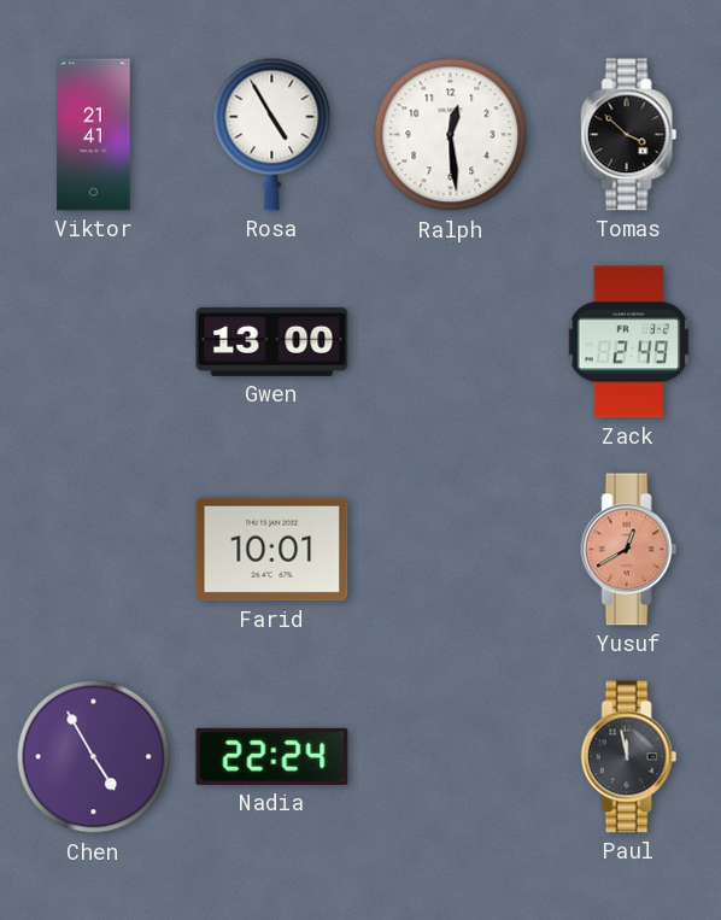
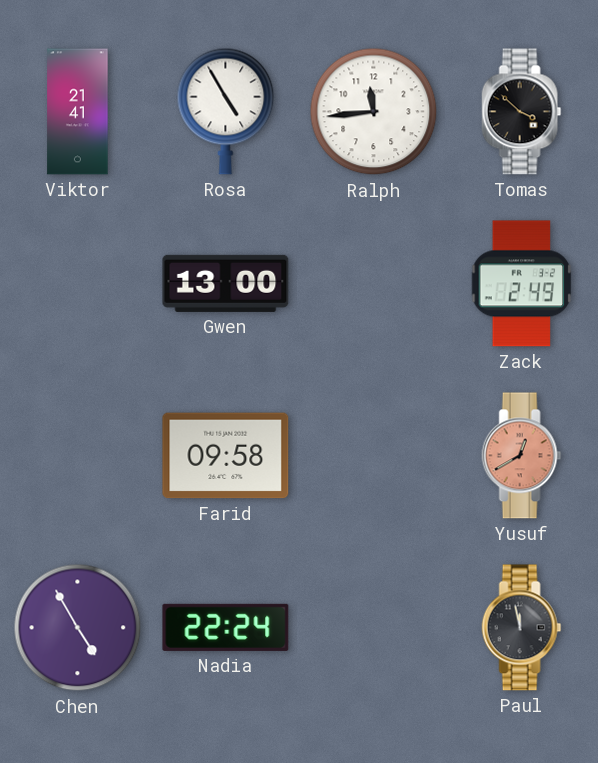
Ralph: 12:29 -> 11:44
Farid: 10:01 -> 09:58
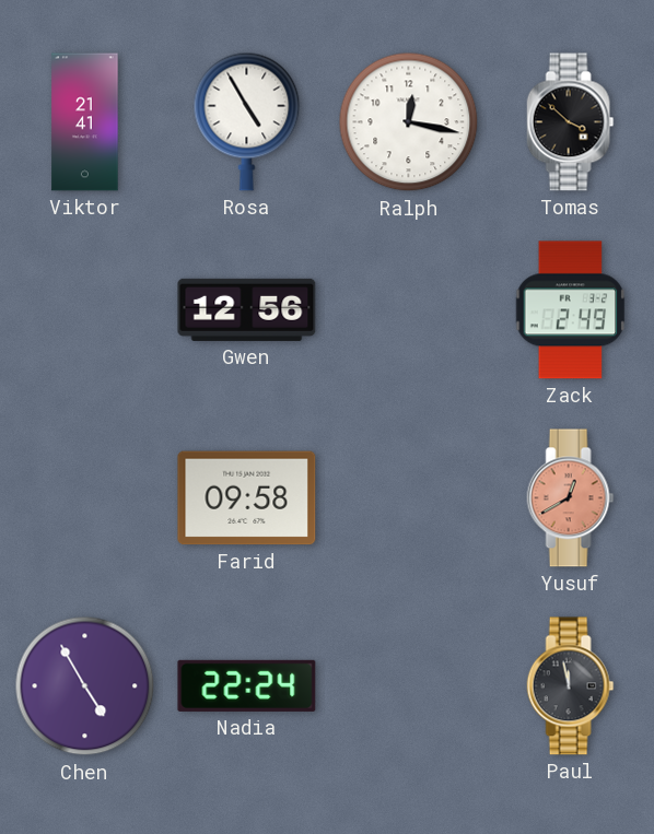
Ralph: 11:44 -> 12:17
Gwen: 13:00 -> 12:56
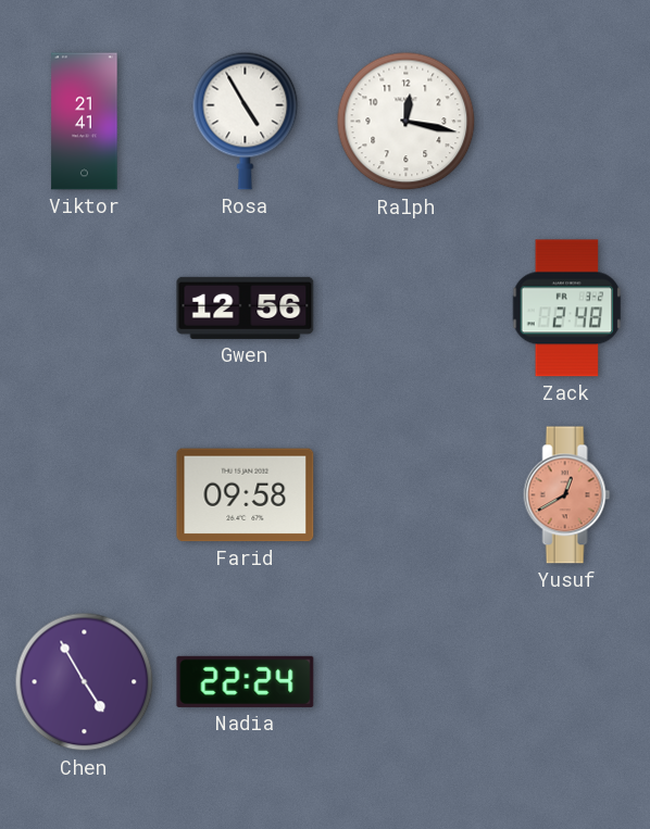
Tomas: 3:52 -> none
Zack: 2:49 -> 2:48
Paul: 11:58 -> none
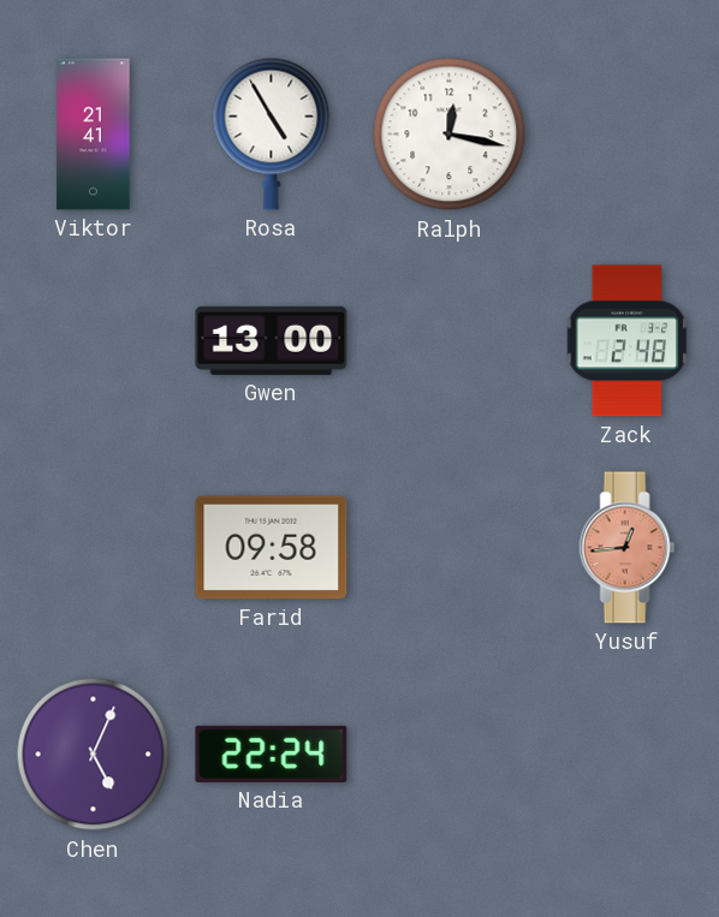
Gwen: 12:56 -> 13:00
Yusuf: 12:40 -> 12:44
Chen: 4:55 -> 5:04
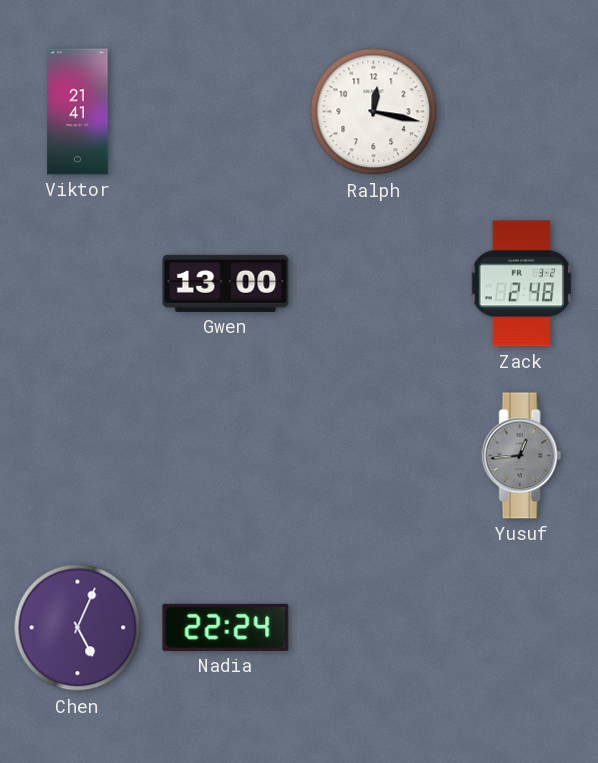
Rosa: 4:55 -> none
Farid: 09:58 -> none
Yusuf dial: salmon -> grey
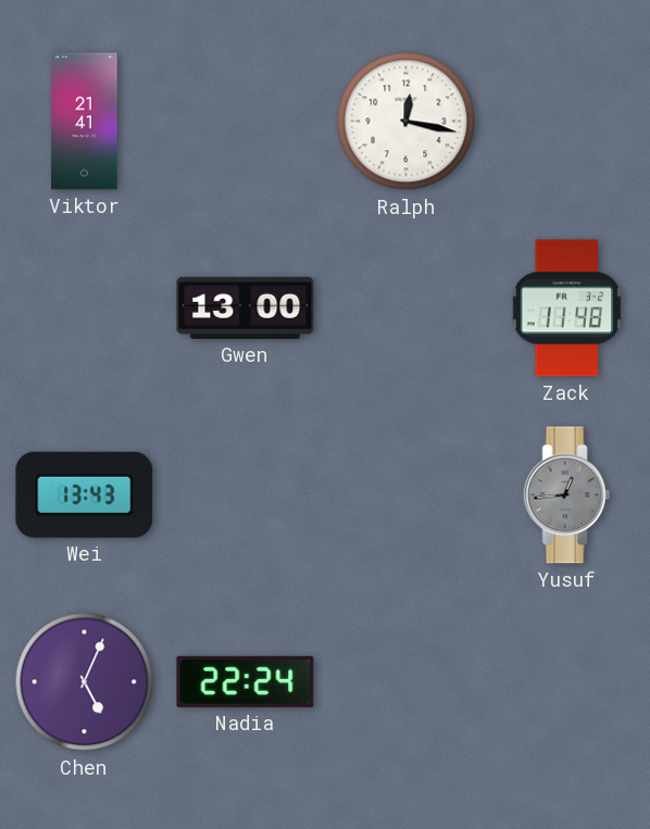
Zack: 2:48 -> 11:48
Wei: none -> 13:43
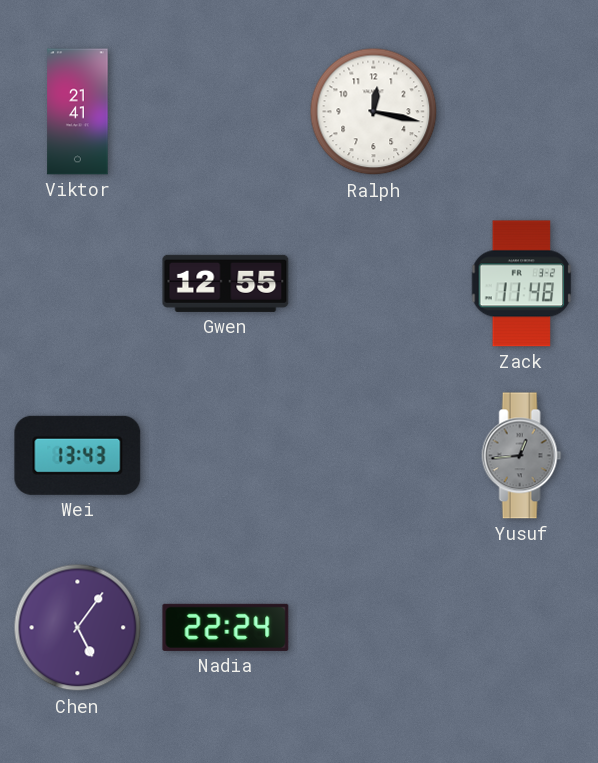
Gwen: 13:00 -> 12:55
Chen: 5:04 -> 5:06
